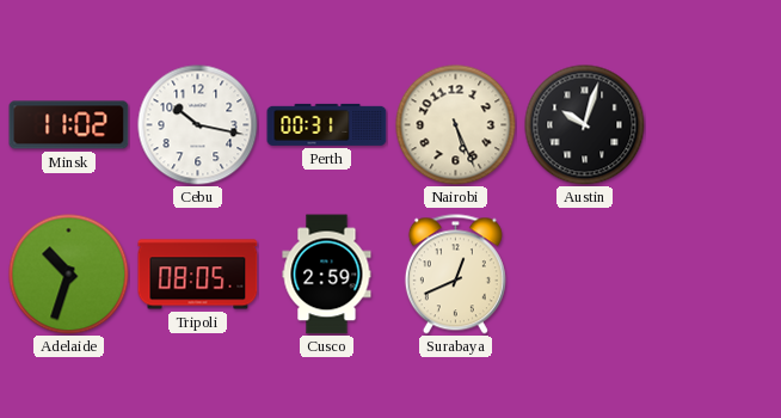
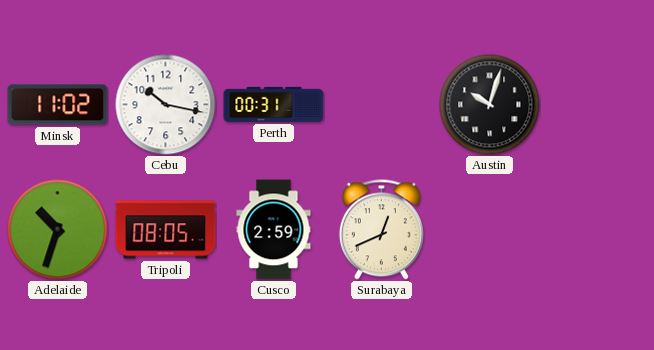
Nairobi: 5:26 -> none
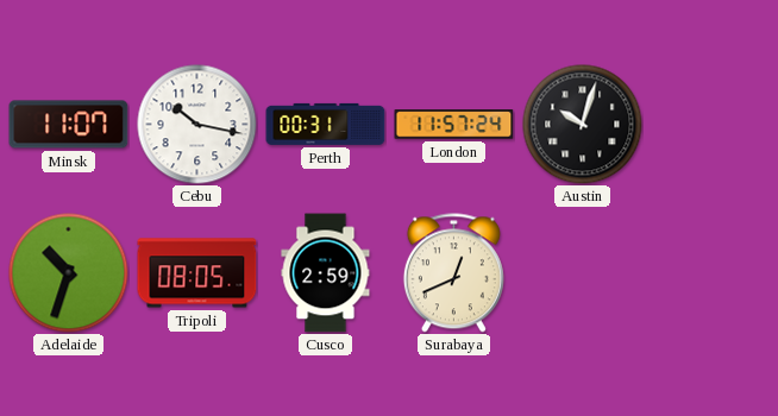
Minsk: 11:02 -> 11:07
London: none -> 11:57
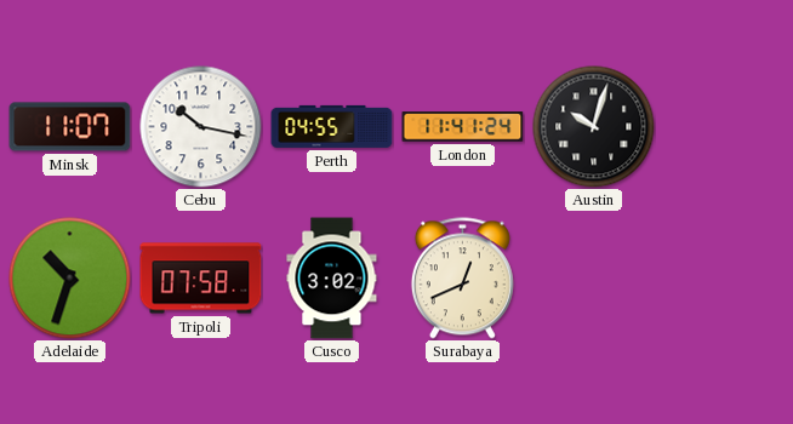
Perth: 00:31 -> 04:55
London: 11:57 -> 11:41
Tripoli: 08:05 -> 07:58
Cusco: 2:59 -> 3:02
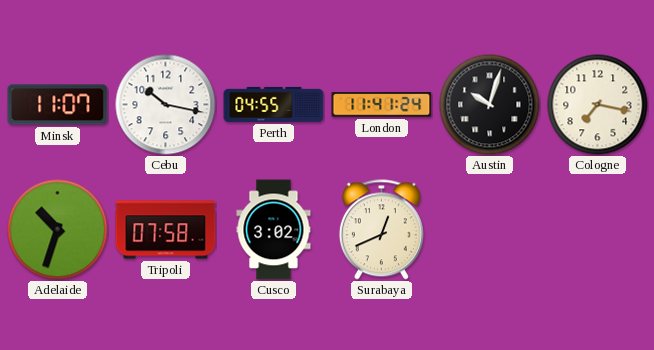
Cologne: none -> 7:17
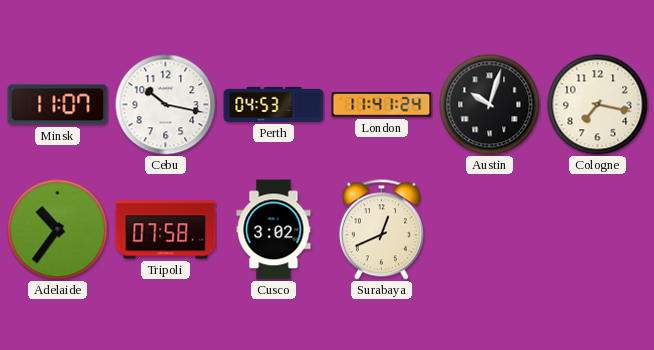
Perth: 04:55 -> 04:53
Adelaide: 10:33 -> 10:36
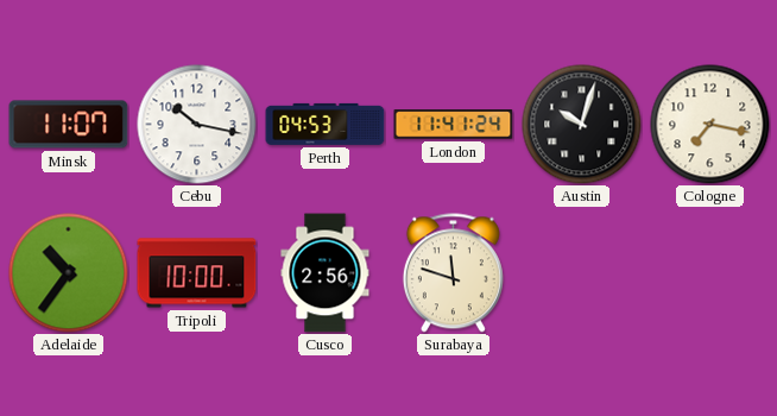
Tripoli: 07:58 -> 10:00
Cusco: 3:02 -> 2:56
Surabaya: 12:41 -> 11:48
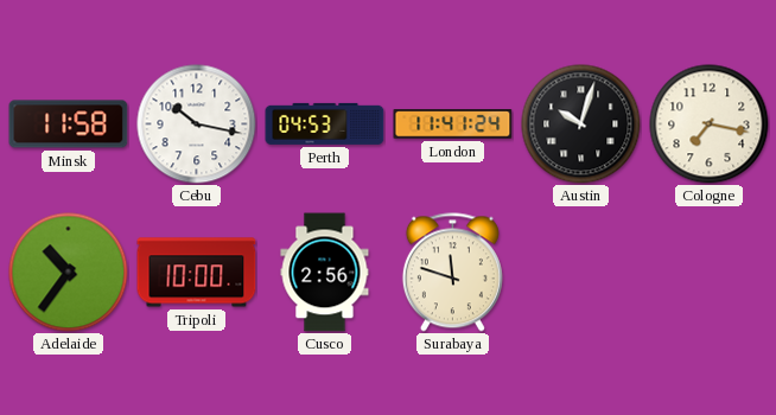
Minsk: 11:07 -> 11:58
